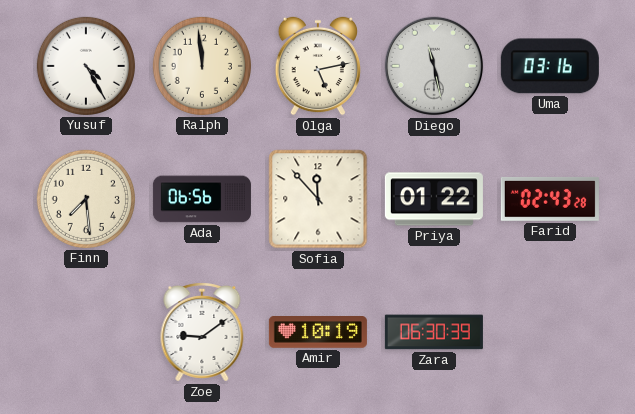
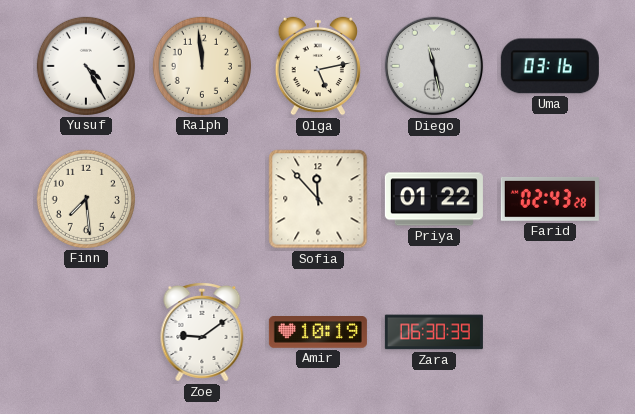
Ada: 06:56 -> none
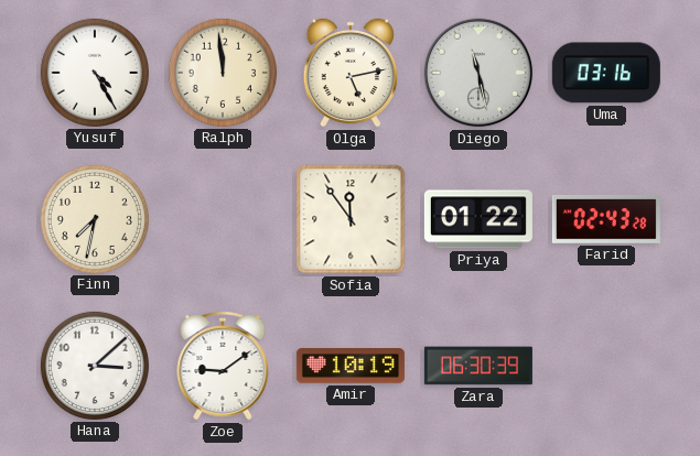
Finn: 7:29 -> 7:32
Sofia: 11:53 -> 11:54
Hana: none -> 3:08
